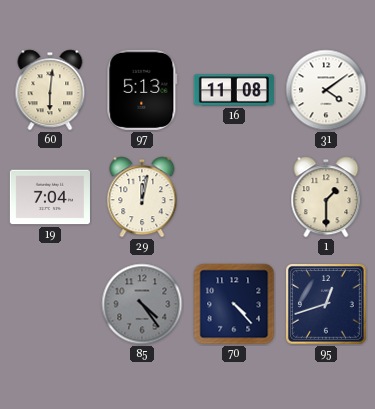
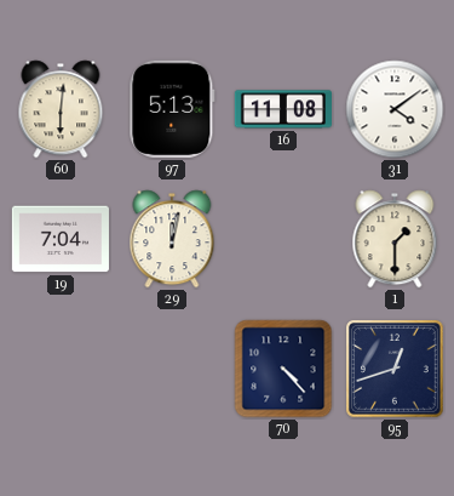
85: 4:24 -> none
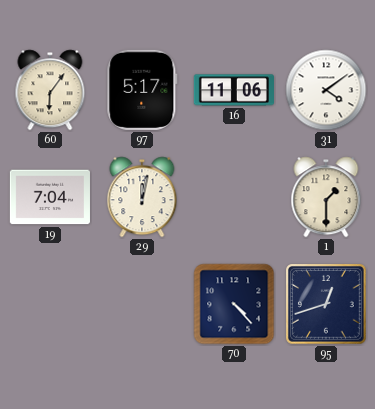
60: 6:01 -> 6:06
97: 5:13 -> 5:17
16: 11:08 -> 11:06
